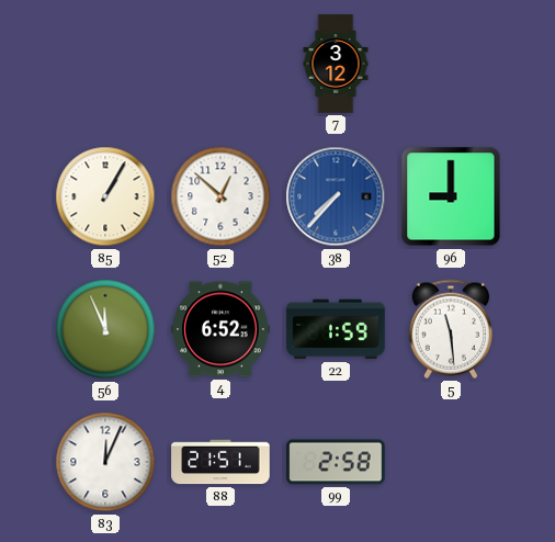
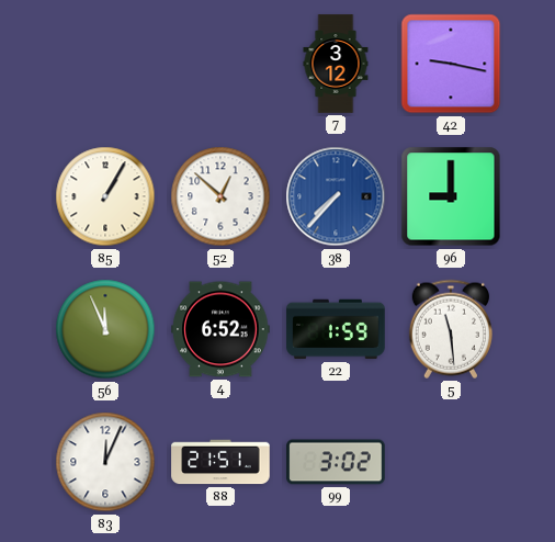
42: none -> 9:17
99: 2:58 -> 3:02
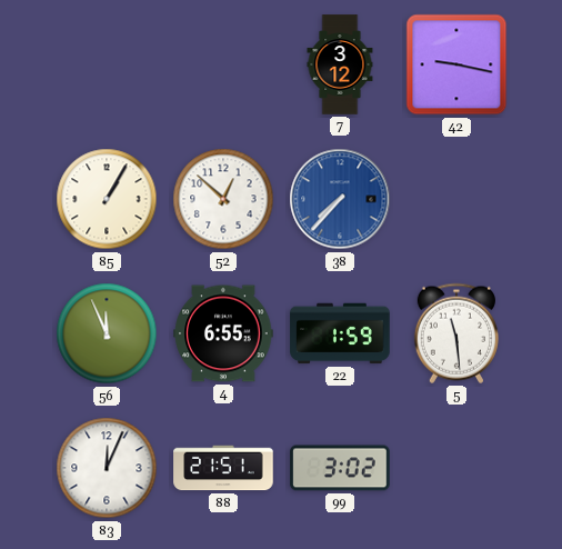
96: 9:00 -> none
4: 6:52 -> 6:55
